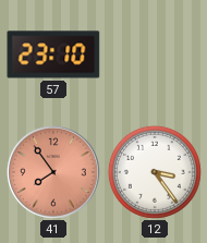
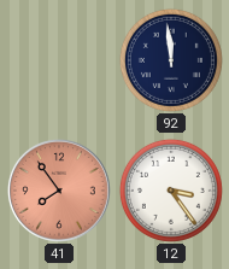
57: 23:10 -> none
92: none -> 11:59
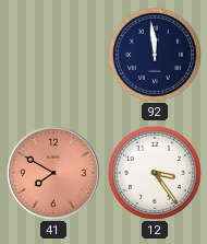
41: 7:54 -> 7:50
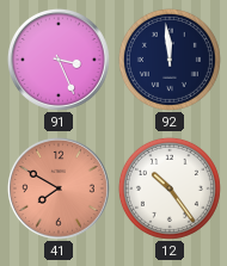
91: none -> 3:26
12: 3:24 -> 10:24
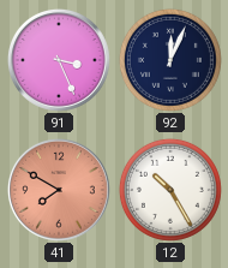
92: 11:59 -> 12:04
12: 10:24 -> 10:25
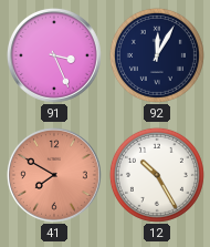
92: 12:04 -> 12:05
